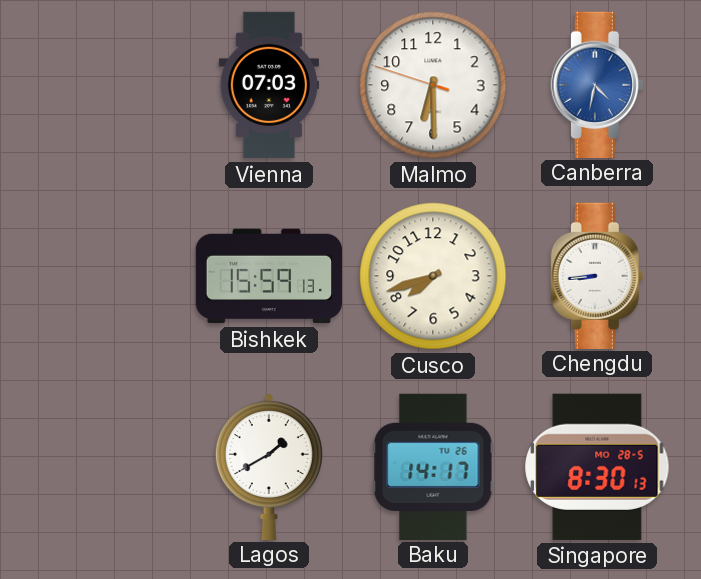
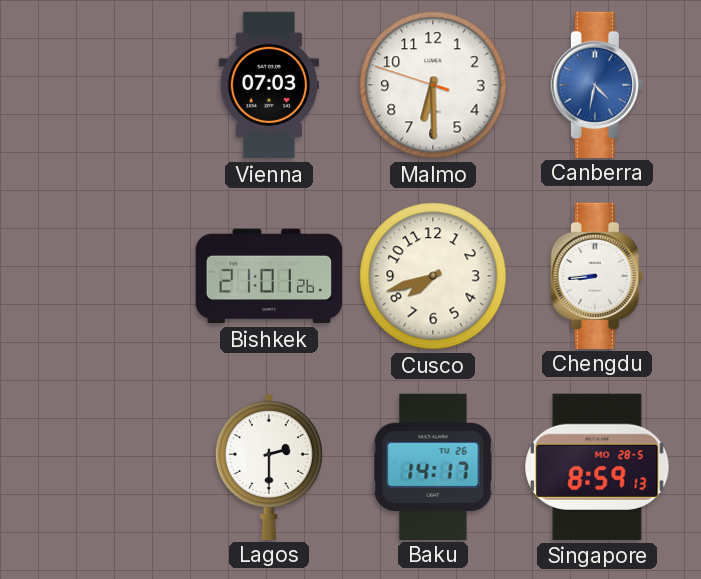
Bishkek: 15:59 -> 21:01
Lagos: 1:40 -> 2:30
Singapore: 8:30 -> 8:59
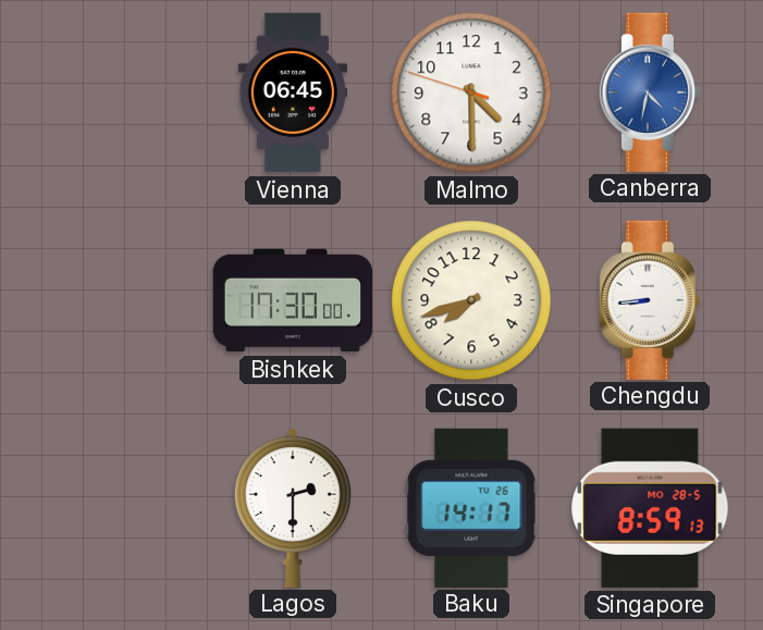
Vienna: 07:03 -> 06:45
Malmo: 6:29 -> 4:29
Bishkek: 21:01 -> 17:30
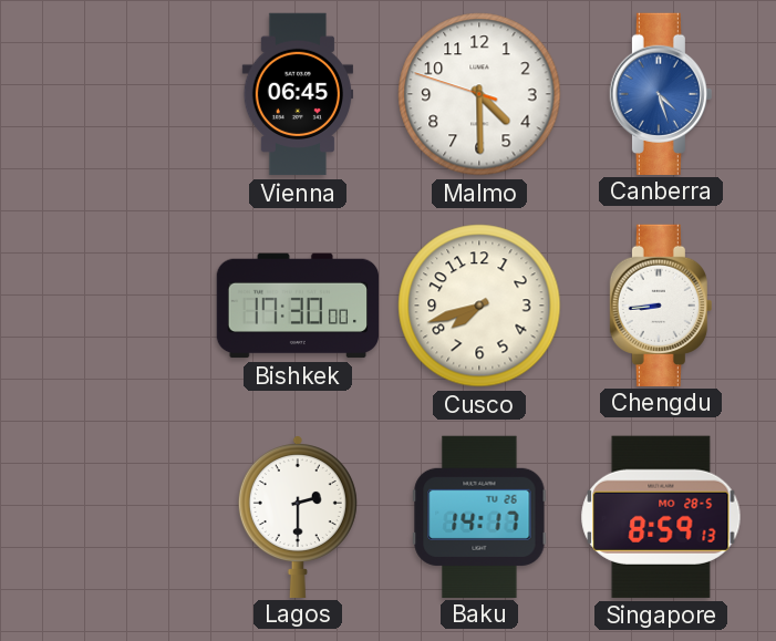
Canberra: 4:32 -> 4:27
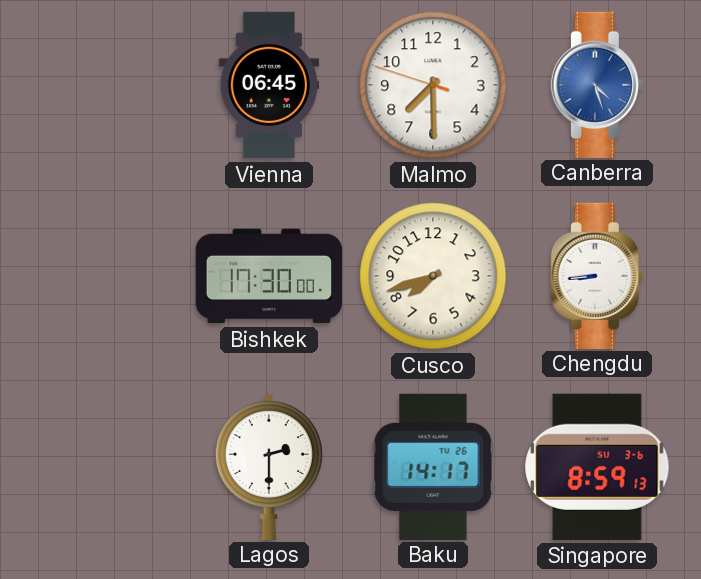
Malmo: 4:29 -> 7:29
Singapore date: MO 28-5 -> SU 3-6
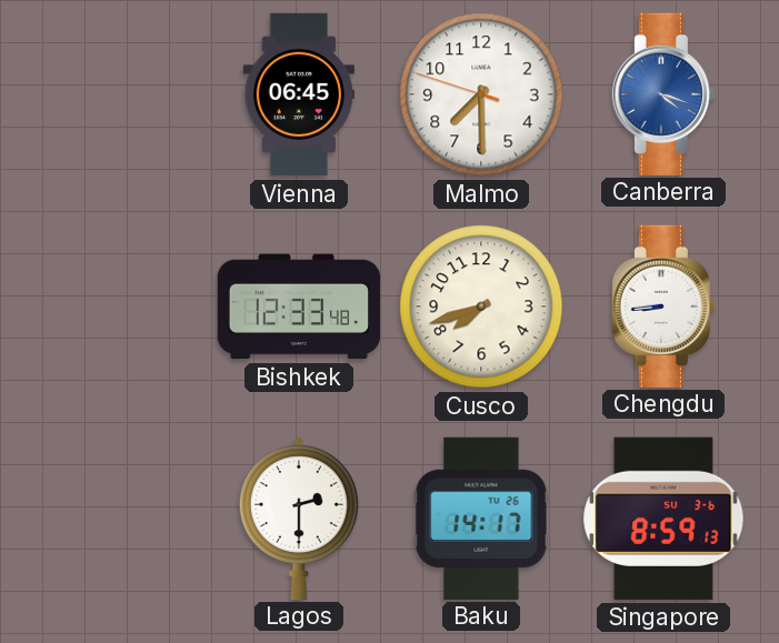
Canberra: 4:27 -> 4:18
Bishkek: 17:30 -> 12:33
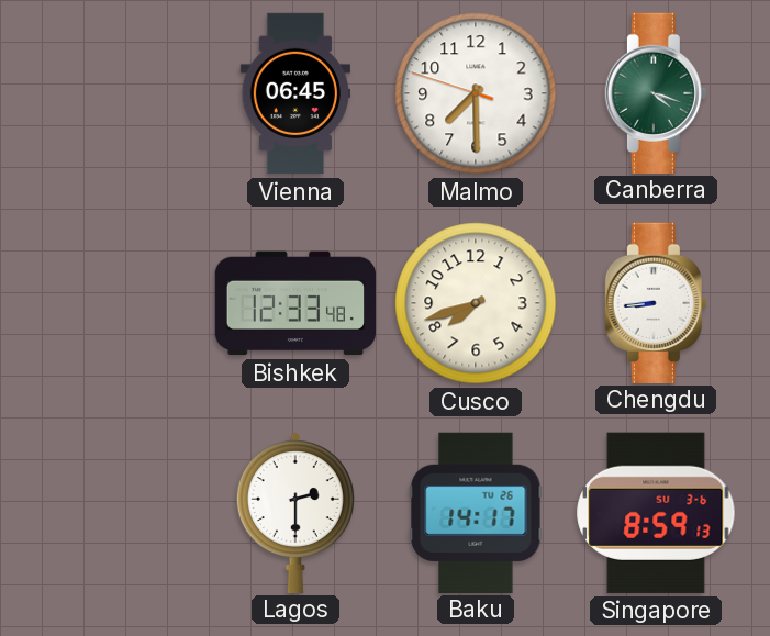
Canberra dial: blue -> green
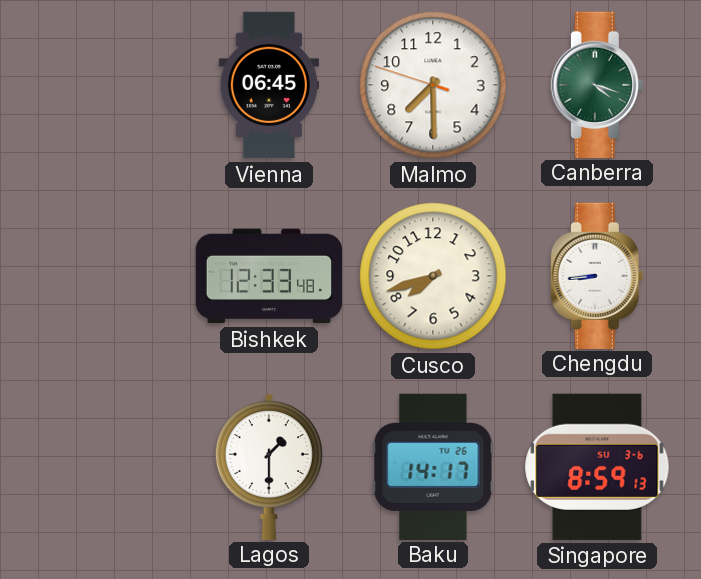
Lagos: 2:30 -> 1:30
